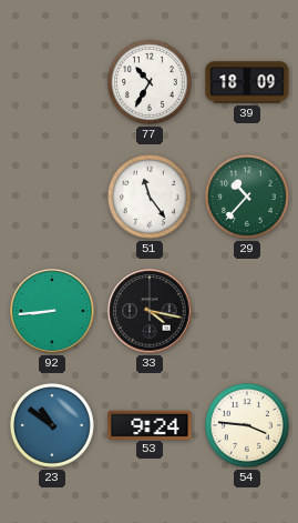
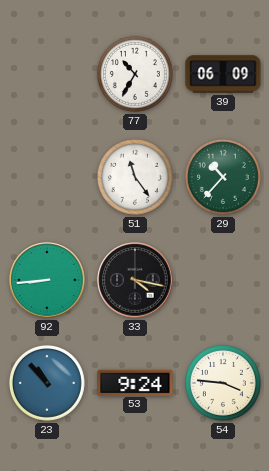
39: 18:09 -> 06:09
23: 10:51 -> 10:53
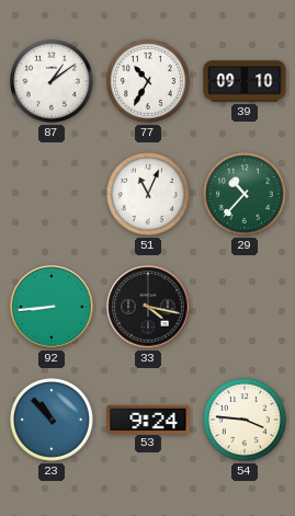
87: none -> 1:09
39: 06:09 -> 09:10
51: 11:24 -> 11:04
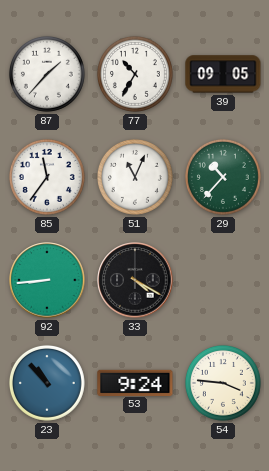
87: 1:09 -> 1:37
39: 09:10 -> 09:05
85: none -> 11:36
33: 4:17 -> 4:20
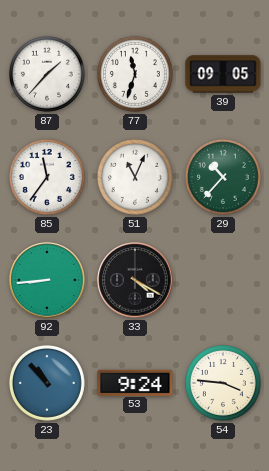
77: 10:35 -> 11:33
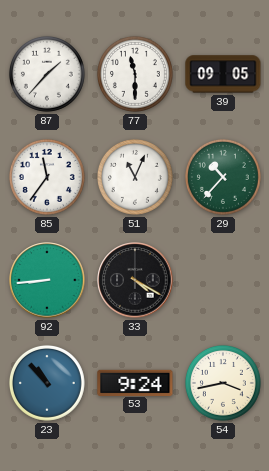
77: 11:33 -> 11:30
54: 3:46 -> 3:43
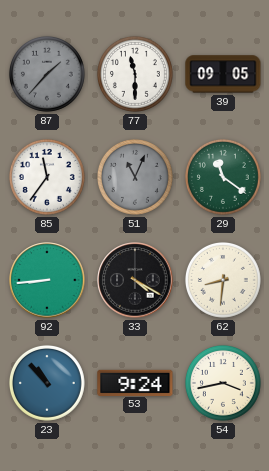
87 dial: white -> grey
51 dial: white -> grey
29: 10:37 -> 11:21
62: none -> 8:31
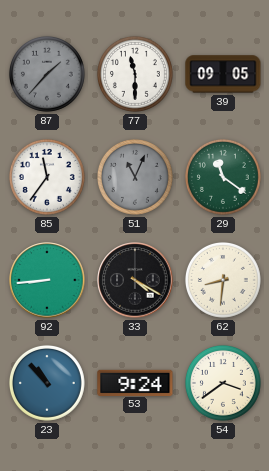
54: 3:43 -> 3:39
